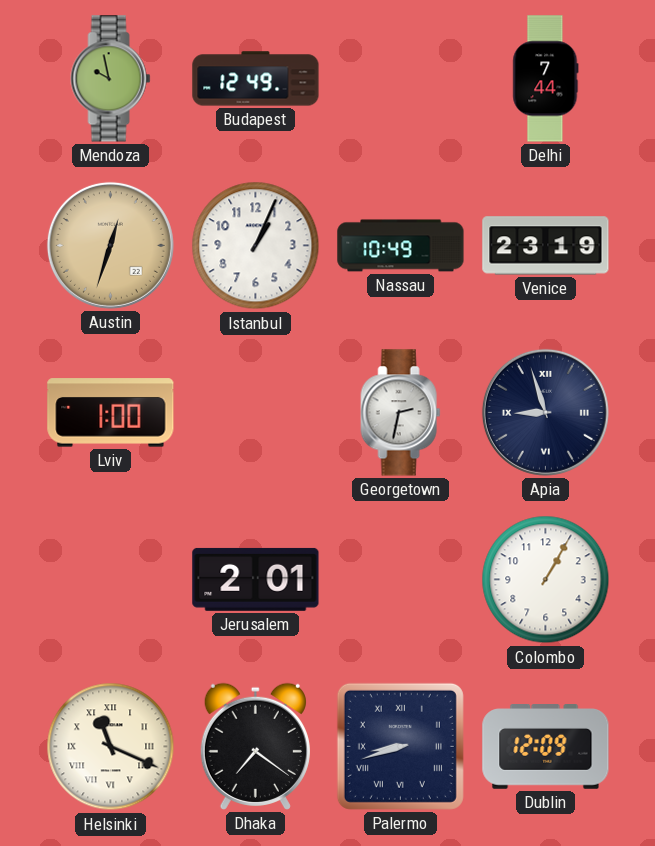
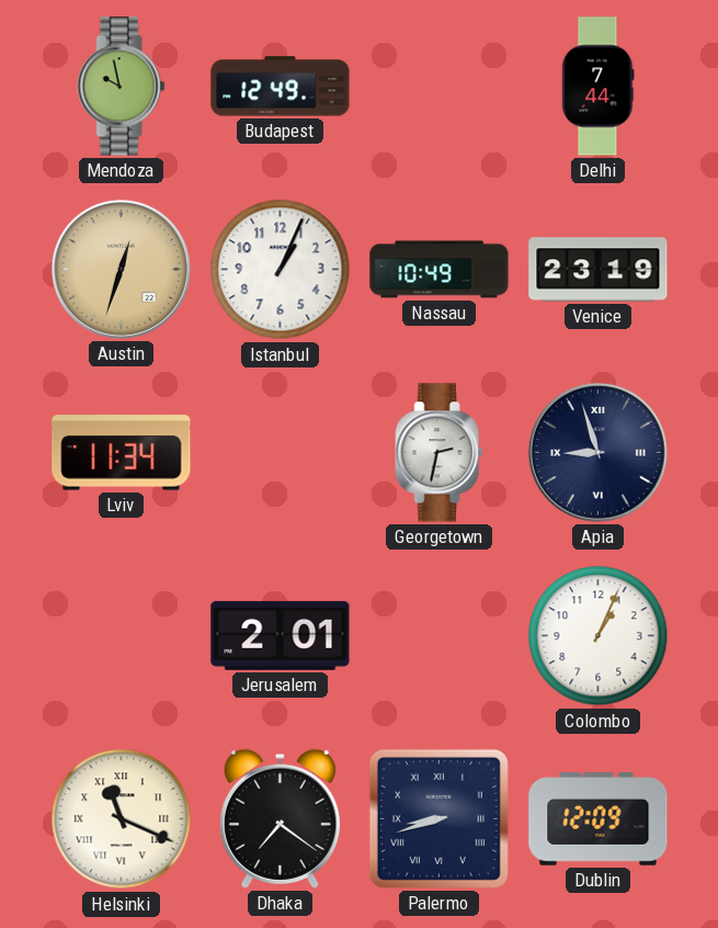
Lviv: 1:00 -> 11:34
Colombo: 1:05 -> 1:04
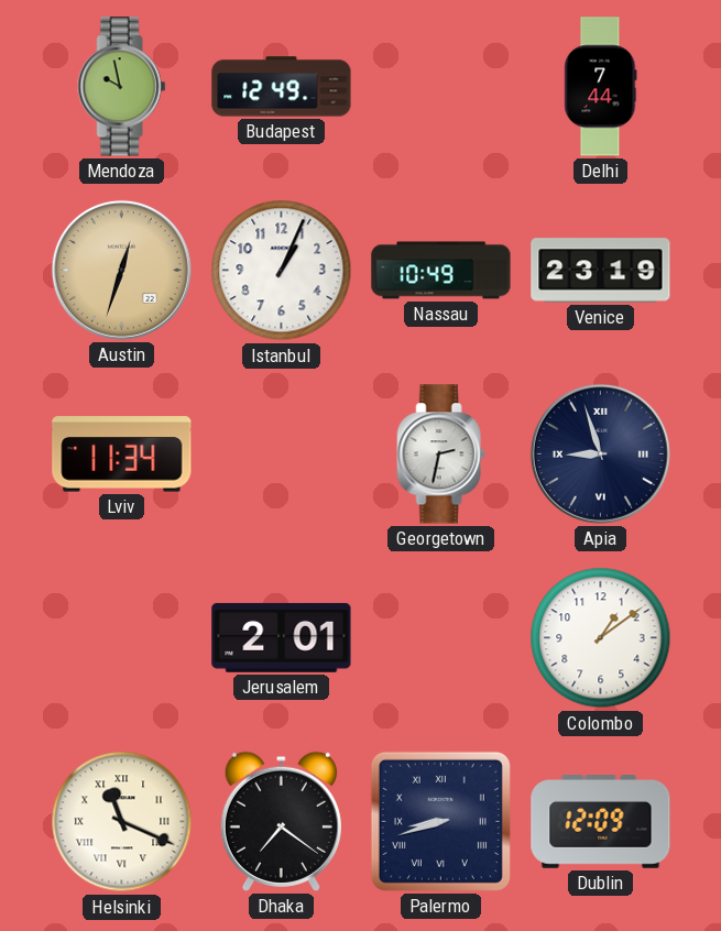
Colombo: 1:04 -> 1:09
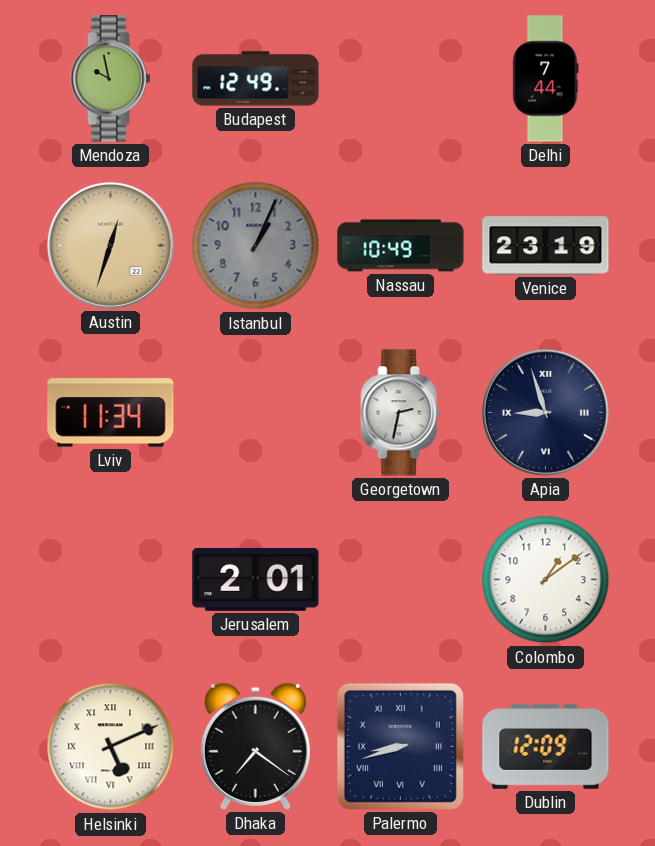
Istanbul dial: white -> grey
Helsinki: 11:19 -> 5:11
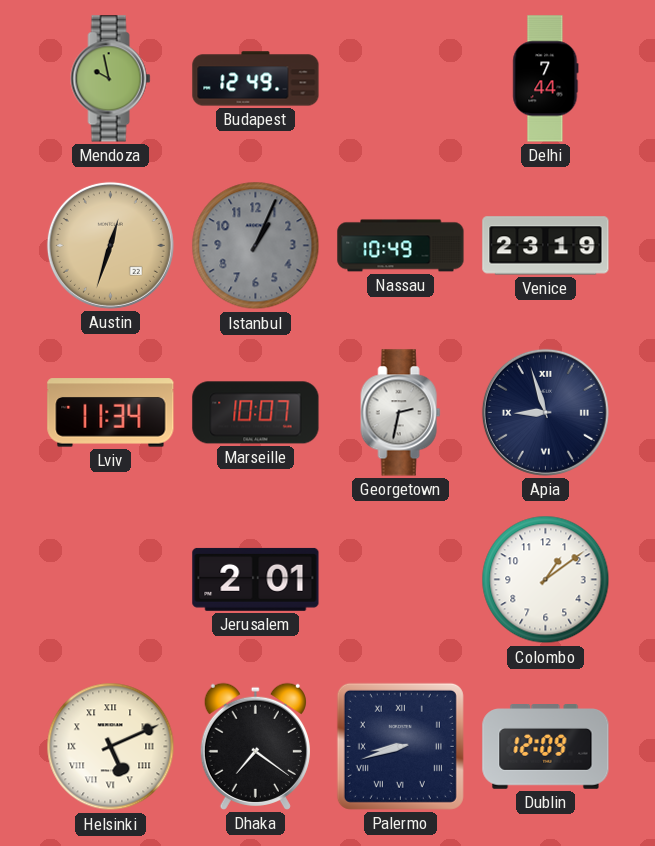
Marseille: none -> 10:07
